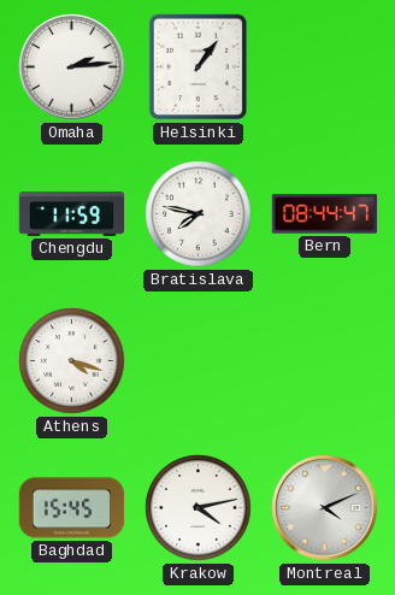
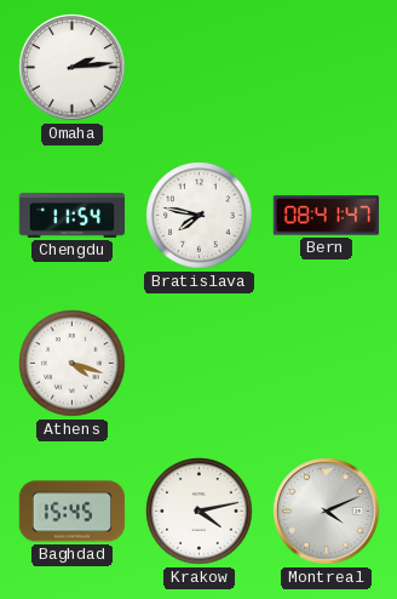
Helsinki: 1:06 -> none
Chengdu: 11:59 -> 11:54
Bern: 08:44 -> 08:41
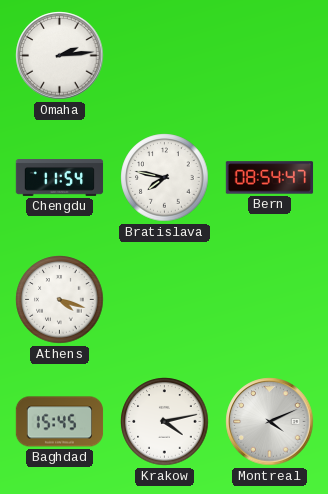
Bern: 08:41 -> 08:54
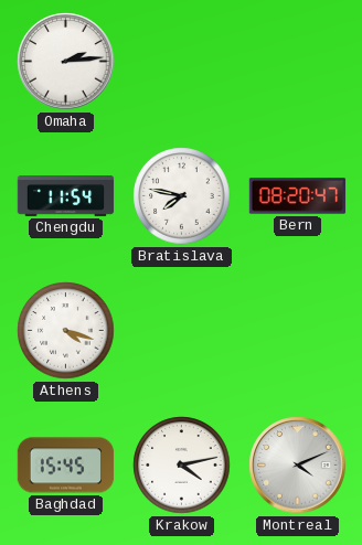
Bern: 08:54 -> 08:20
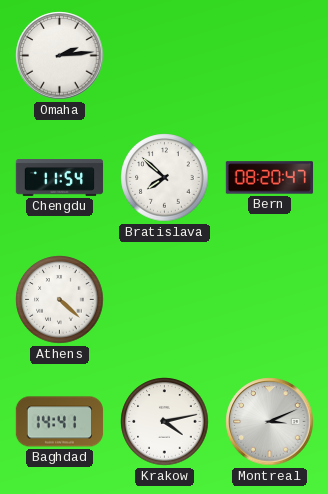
Bratislava: 7:47 -> 7:52
Athens: 4:18 -> 4:22
Baghdad: 15:45 -> 14:41
Montreal: 4:11 -> 3:11
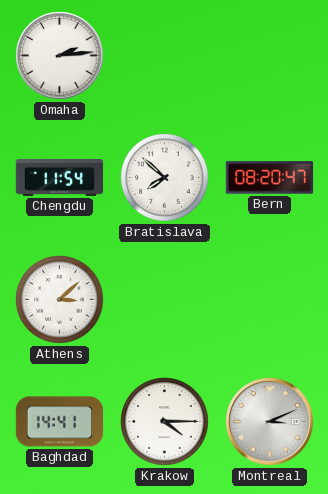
Athens: 4:22 -> 3:08
Krakow: 4:13 -> 4:15
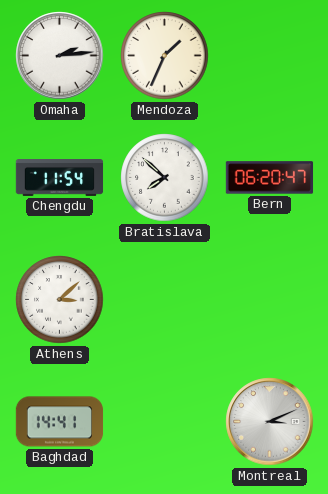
Mendoza: none -> 1:34
Bern: 08:20 -> 06:20
Krakow: 4:15 -> none
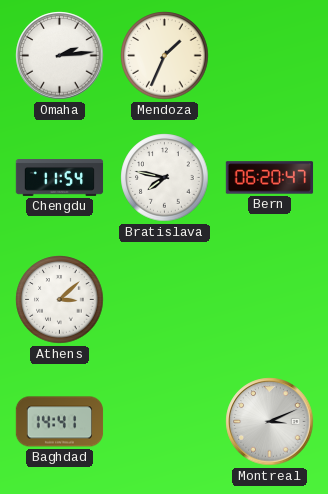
Bratislava: 7:52 -> 7:47
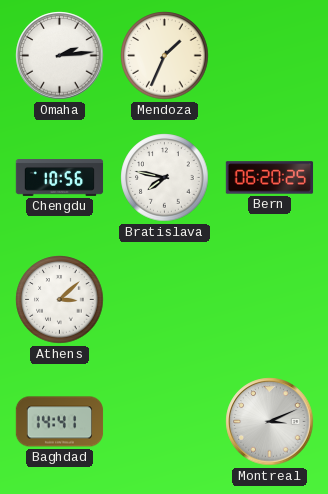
Chengdu: 11:54 -> 10:56
Bern: 06:20:47 -> 06:20:25
